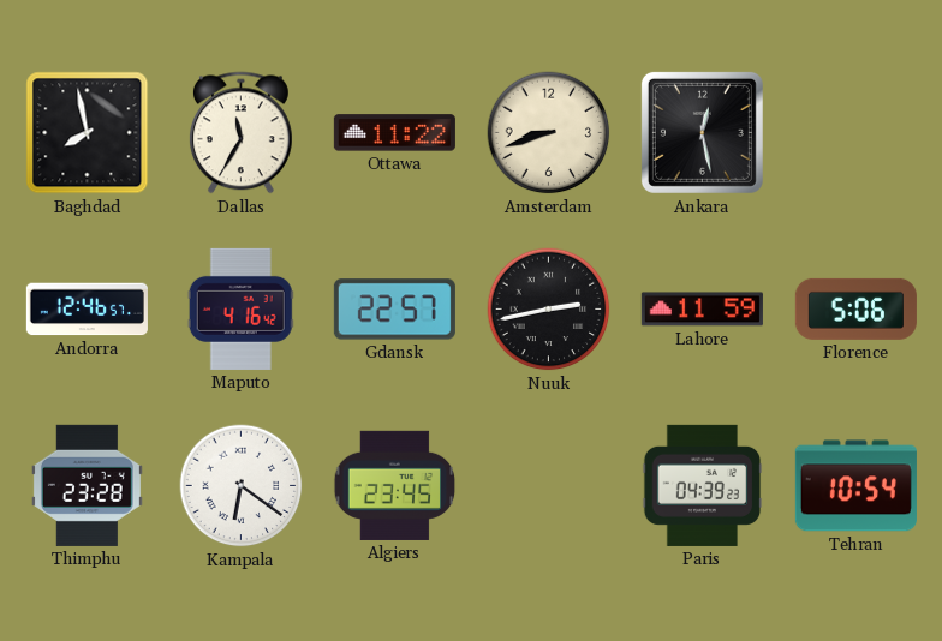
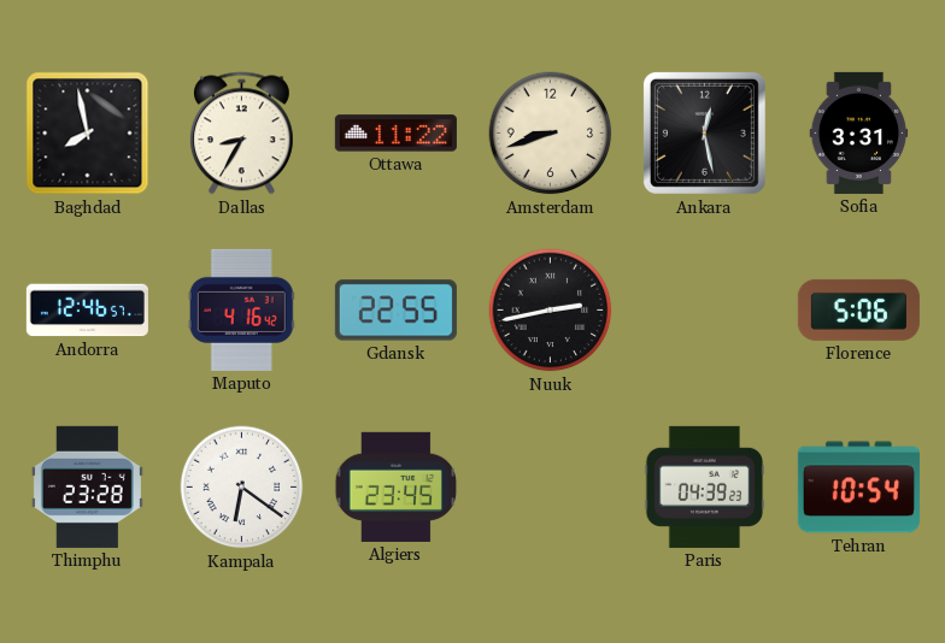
Dallas: 11:35 -> 8:35
Sofia: none -> 3:31
Gdansk: 22:57 -> 22:55
Lahore: 11:59 -> none
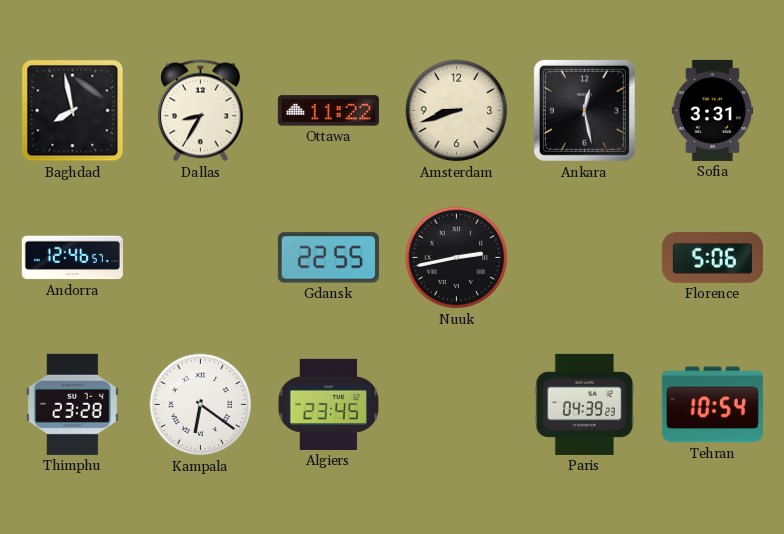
Maputo: 4:16 -> none
